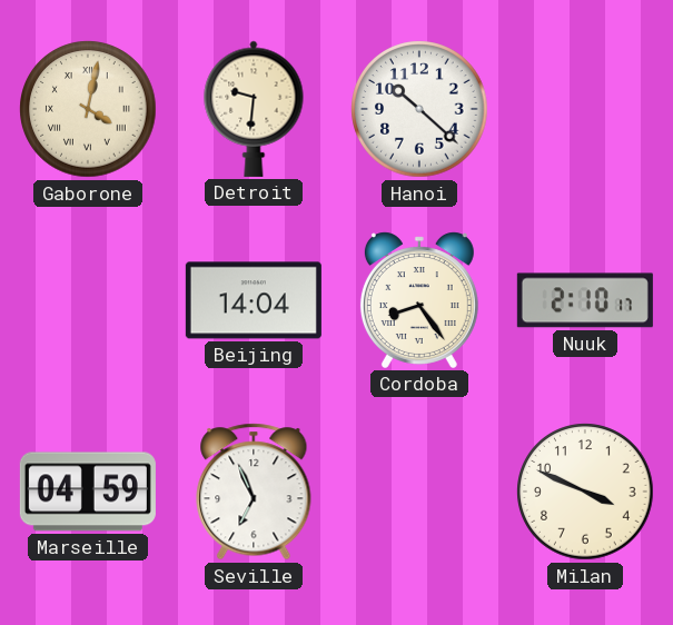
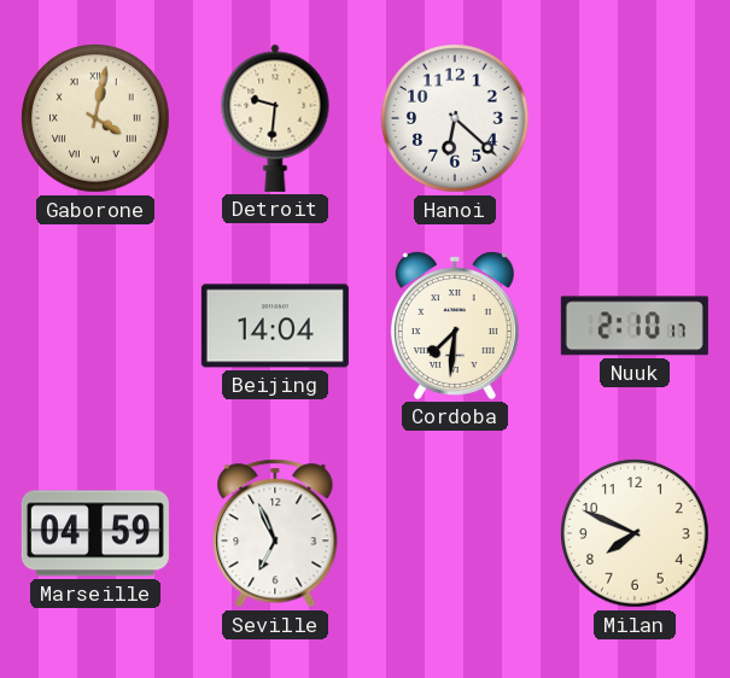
Hanoi: 10:22 -> 6:22
Cordoba: 8:24 -> 7:31
Milan: 3:49 -> 7:49
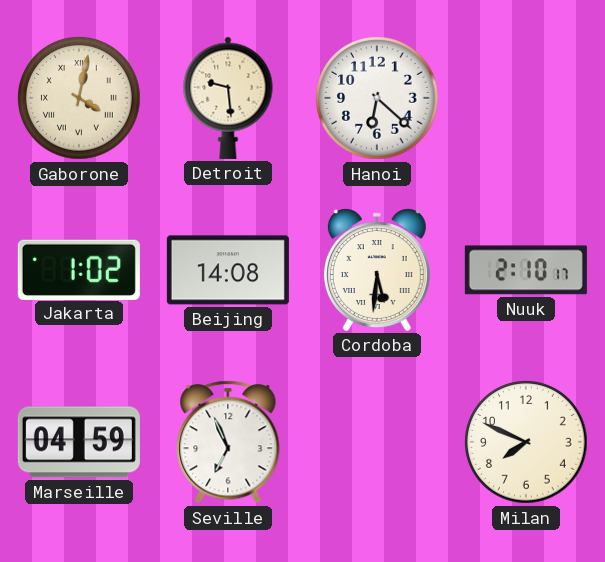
Detroit: 9:31 -> 9:29
Jakarta: none -> 1:02
Beijing: 14:04 -> 14:08
Cordoba: 7:31 -> 5:31
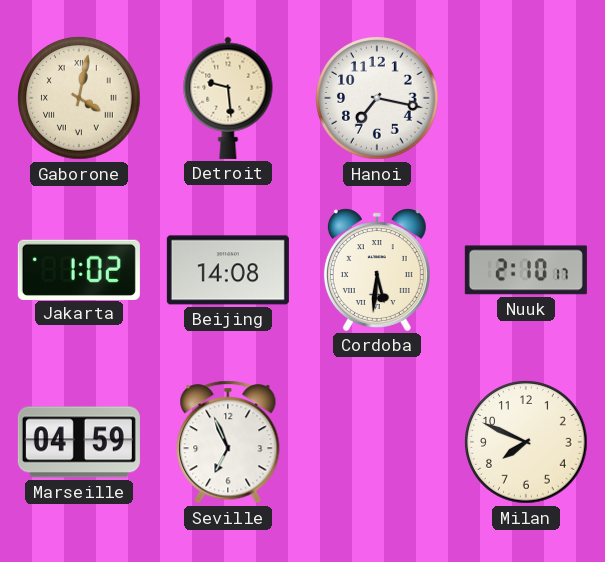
Hanoi: 6:22 -> 7:17
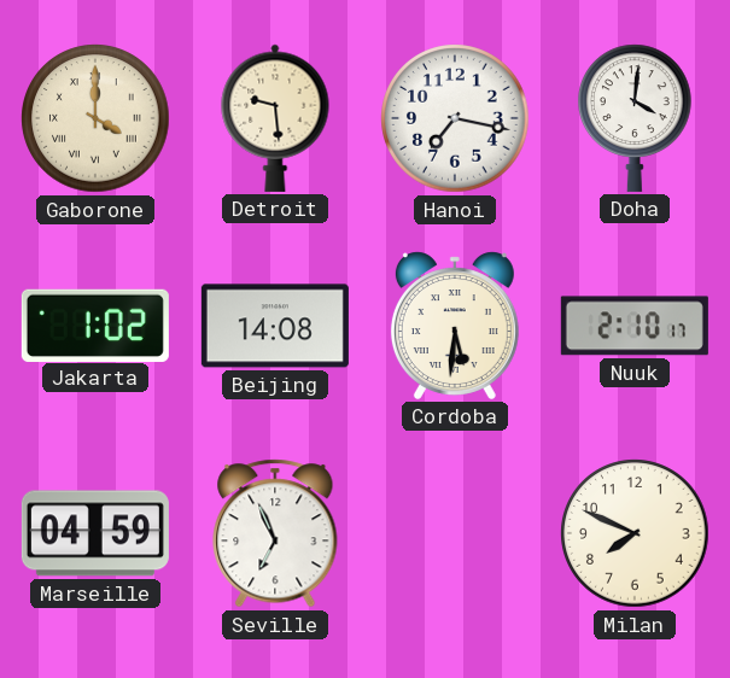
Gaborone: 4:02 -> 4:00
Doha: none -> 4:01
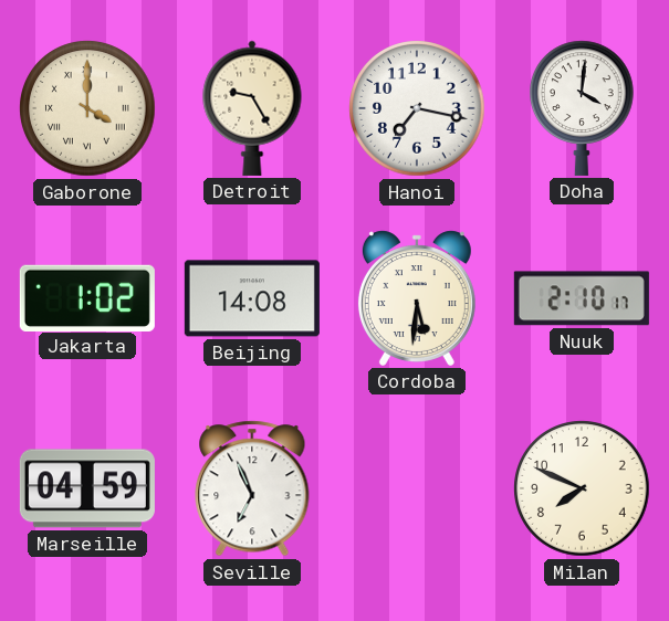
Detroit: 9:29 -> 9:25
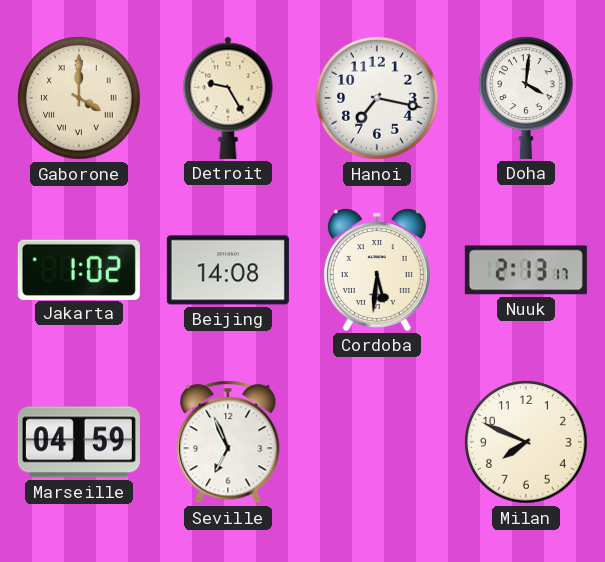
Nuuk: 2:10 -> 2:13
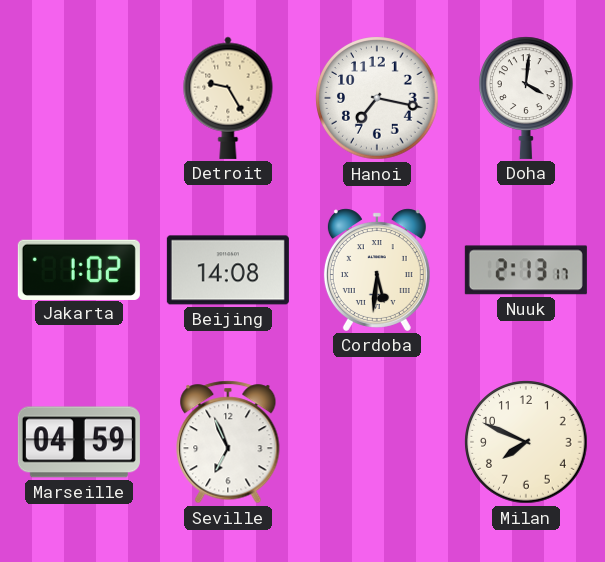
Gaborone: 4:00 -> none
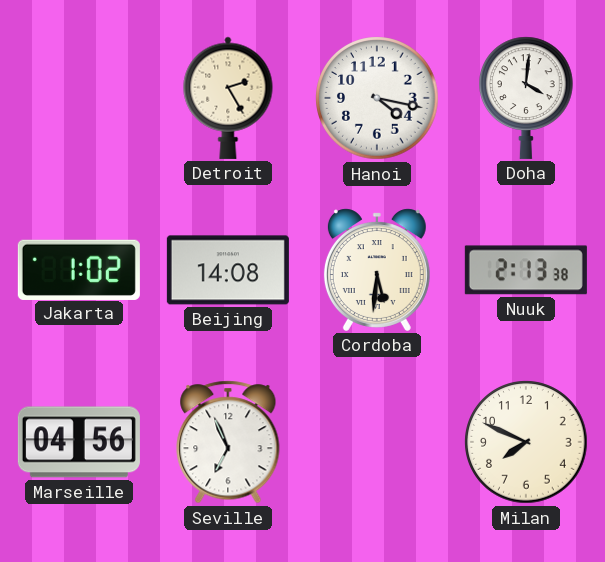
Detroit: 9:25 -> 2:25
Hanoi: 7:17 -> 4:17
Nuuk: 2:13:17 -> 2:13:38
Marseille: 04:59 -> 04:56
